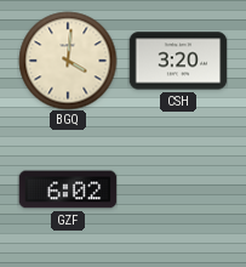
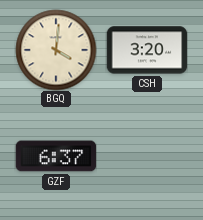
GZF: 6:02 -> 6:37
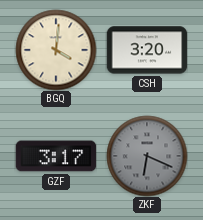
GZF: 6:37 -> 3:17
ZKF: none -> 6:19
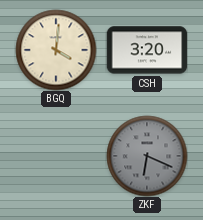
GZF: 3:17 -> none
